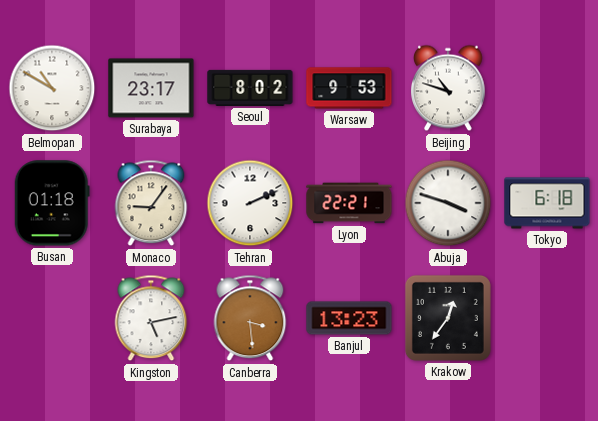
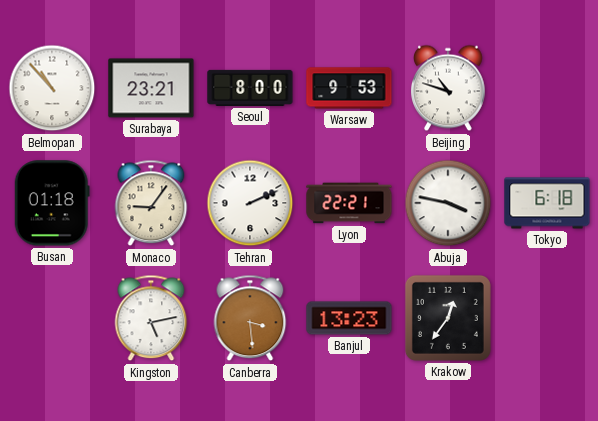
Belmopan: 10:50 -> 10:53
Surabaya: 23:17 -> 23:21
Seoul: 8:02 -> 8:00
Abuja: 3:48 -> 3:47
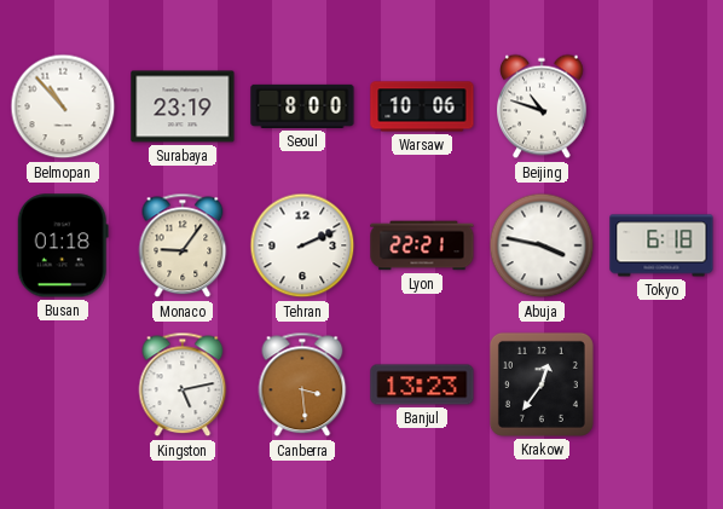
Surabaya: 23:21 -> 23:19
Warsaw: 9:53 -> 10:06
